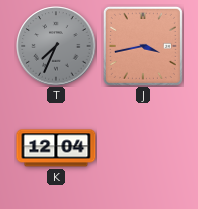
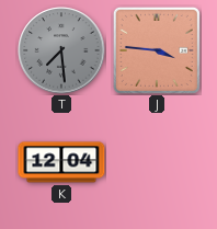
T: 7:34 -> 7:29
J: 3:43 -> 3:46
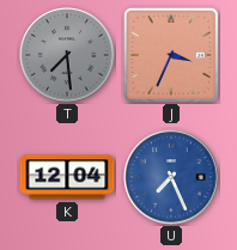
J: 3:46 -> 3:34
U: none -> 7:26
